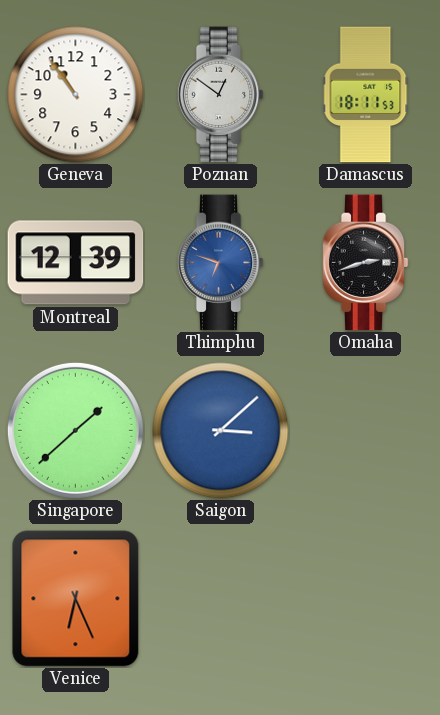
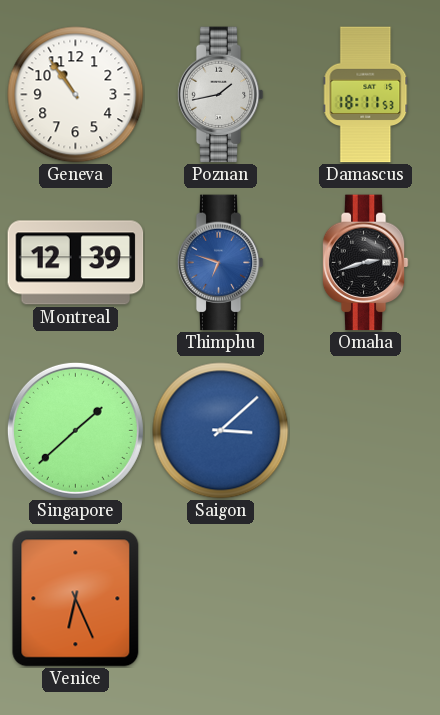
Poznan: 12:51 -> 1:43
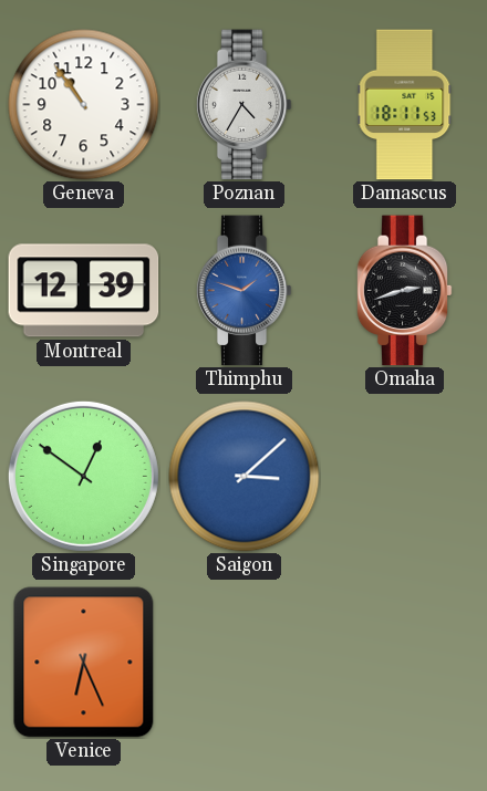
Poznan: 1:43 -> 4:35
Thimphu: 6:48 -> 1:48
Singapore: 1:38 -> 12:51
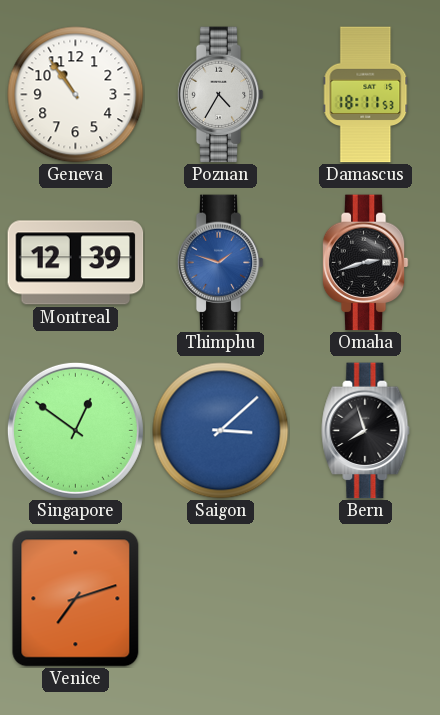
Bern: none -> 7:57
Venice: 6:26 -> 7:12
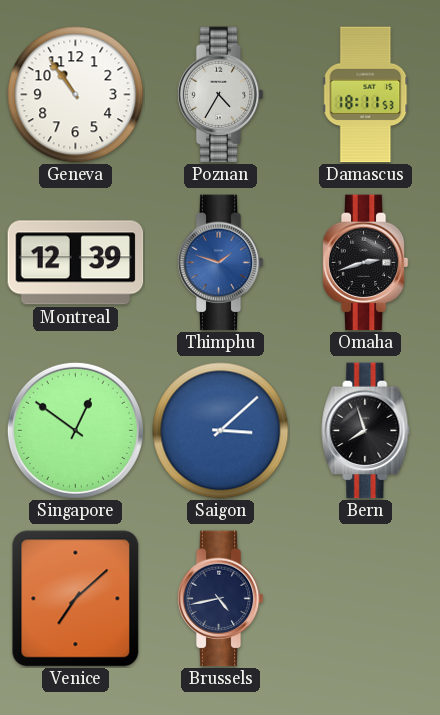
Venice: 7:12 -> 7:08
Brussels: none -> 4:43
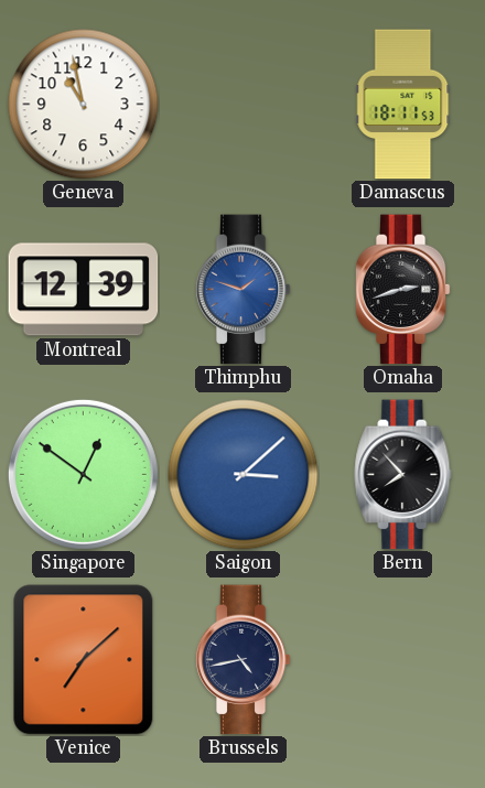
Geneva: 10:54 -> 10:58
Poznan: 4:35 -> none
Bern: 7:57 -> 7:53
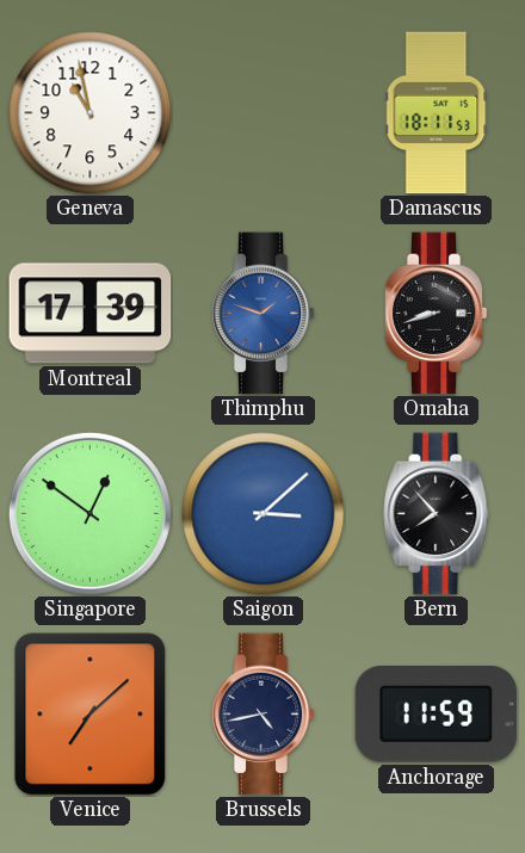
Montreal: 12:39 -> 17:39
Omaha: 2:42 -> 8:42
Anchorage: none -> 11:59
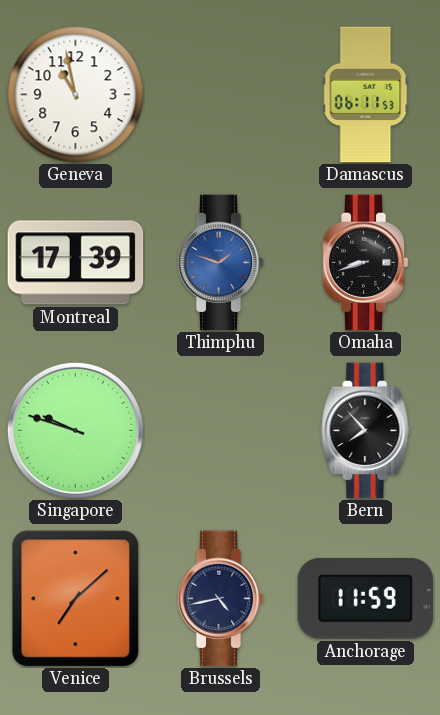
Damascus: 18:11 -> 06:11
Singapore: 12:51 -> 9:48
Saigon: 3:08 -> none
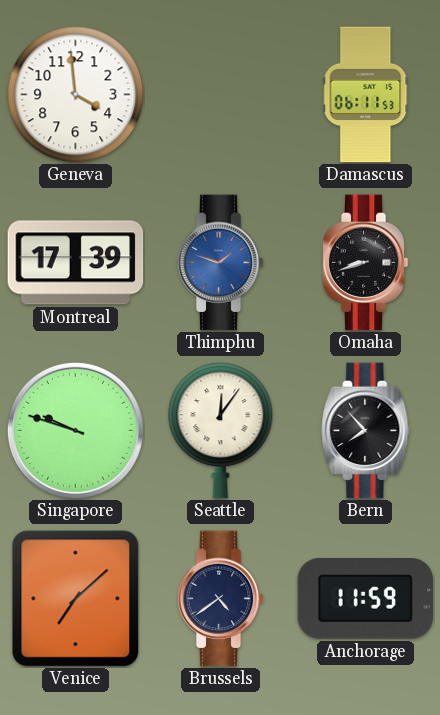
Geneva: 10:58 -> 3:59
Seattle: none -> 12:06
Brussels: 4:43 -> 4:39
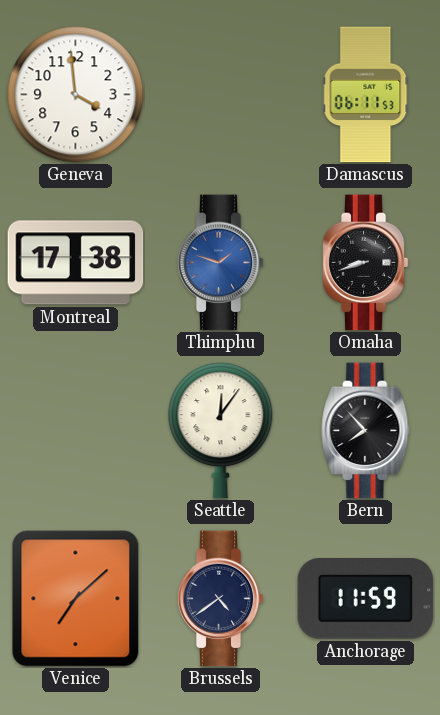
Montreal: 17:39 -> 17:38
Singapore: 9:48 -> none
